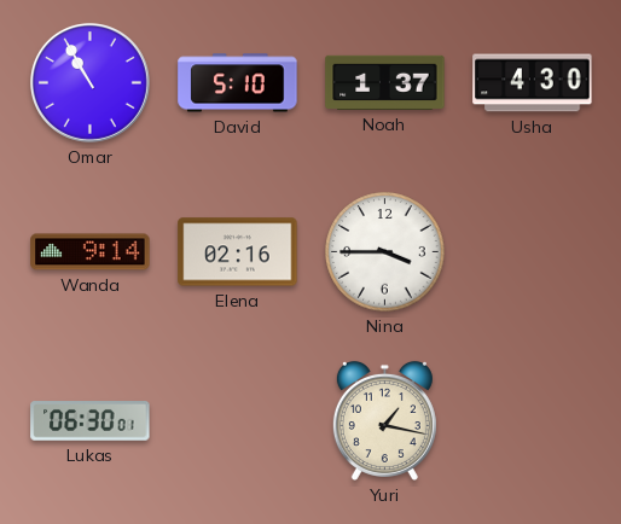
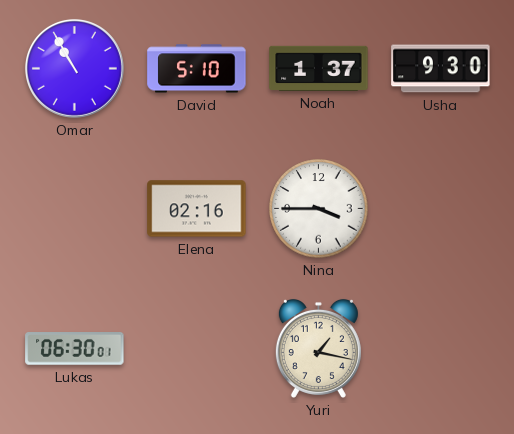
Usha: 4:30 -> 9:30
Wanda: 9:14 -> none
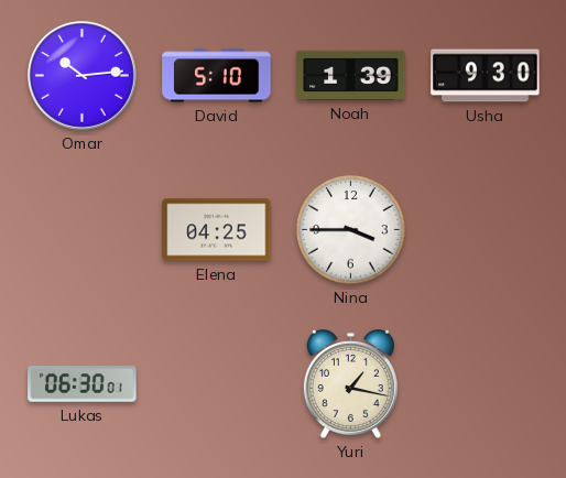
Omar: 10:55 -> 10:14
Noah: 1:37 -> 1:39
Elena: 02:16 -> 04:25
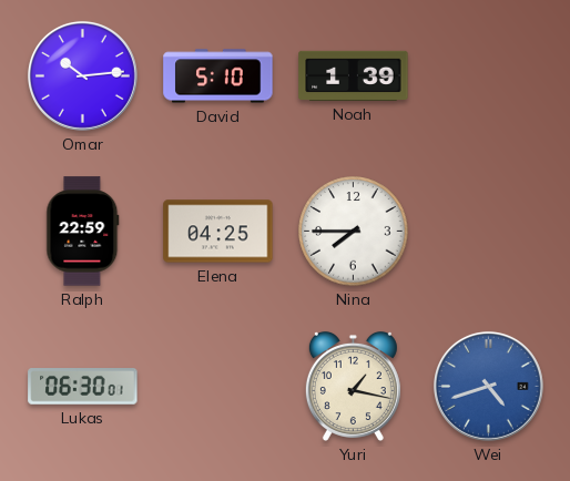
Usha: 9:30 -> none
Ralph: none -> 22:59
Nina: 3:45 -> 7:45
Wei: none -> 4:42
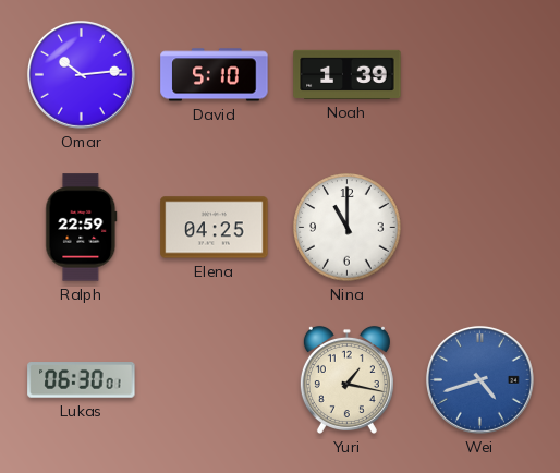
Nina: 7:45 -> 11:00
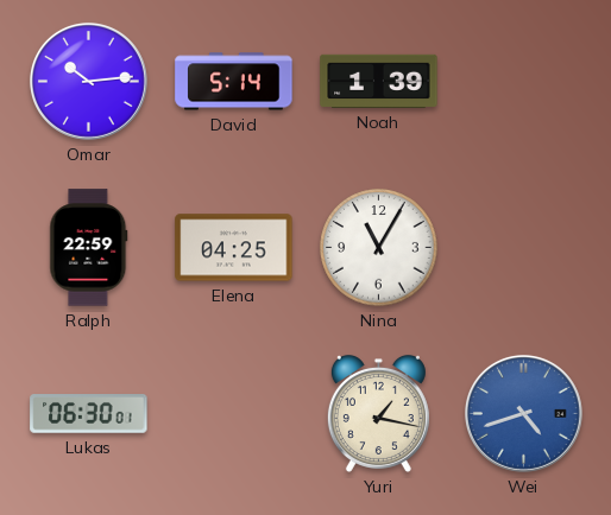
David: 5:10 -> 5:14
Nina: 11:00 -> 11:05
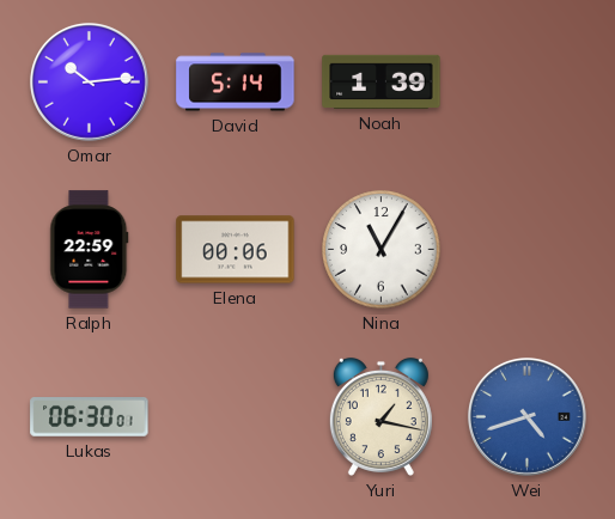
Elena: 04:25 -> 00:06
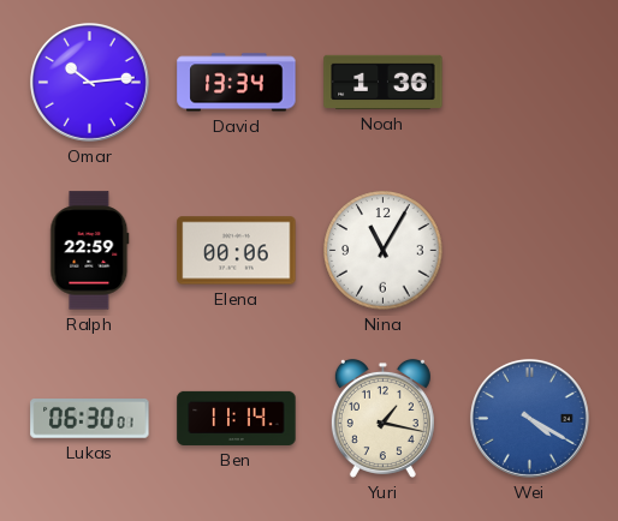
David: 5:14 -> 13:34
Noah: 1:39 -> 1:36
Ben: none -> 11:14
Wei: 4:42 -> 4:20
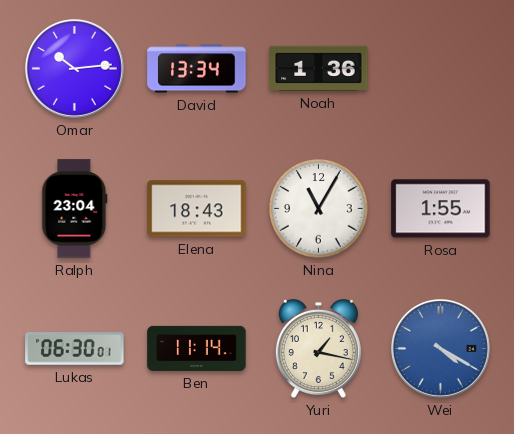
Ralph: 22:59 -> 23:04
Elena: 00:06 -> 18:43
Rosa: none -> 1:55
